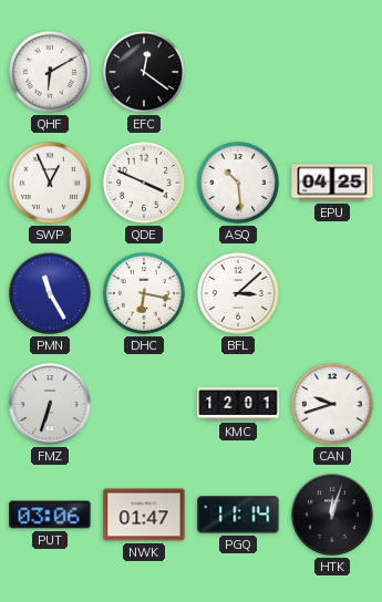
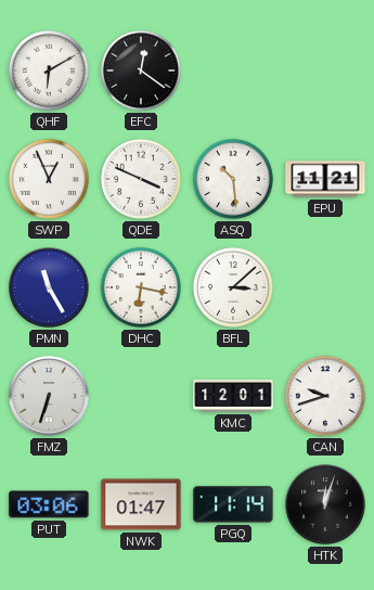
EPU: 04:25 -> 11:21
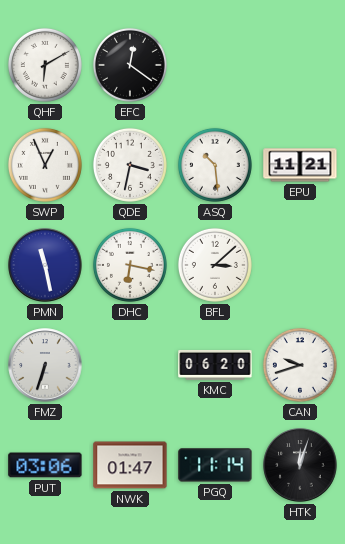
QDE: 3:49 -> 3:32
PMN: 11:25 -> 11:28
KMC: 12:01 -> 06:20
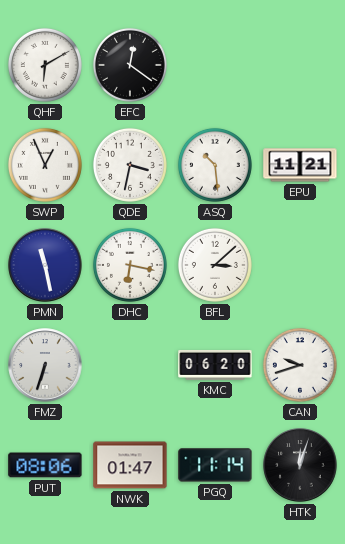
PUT: 03:06 -> 08:06
